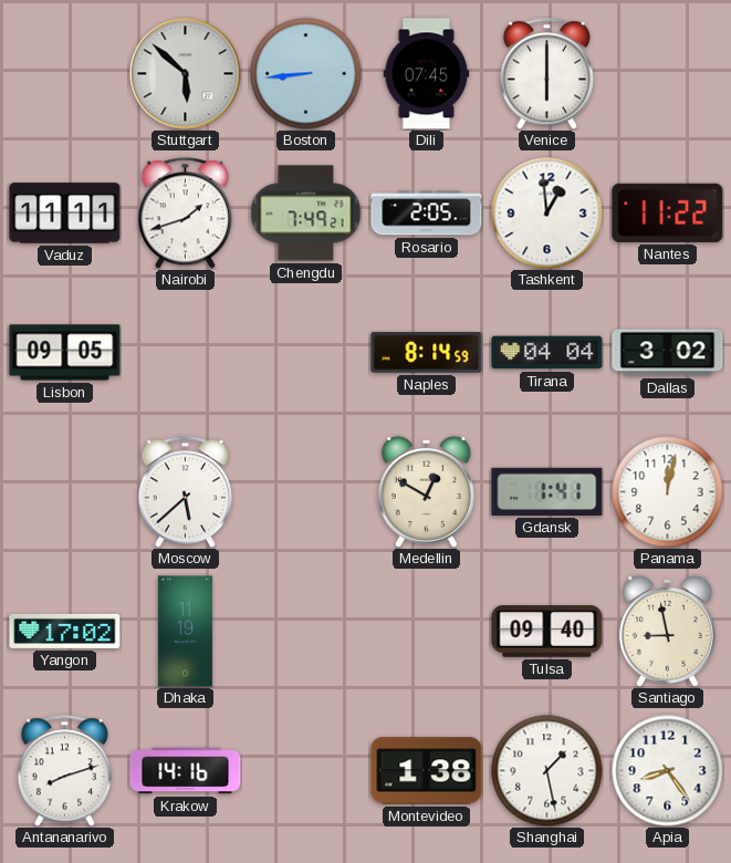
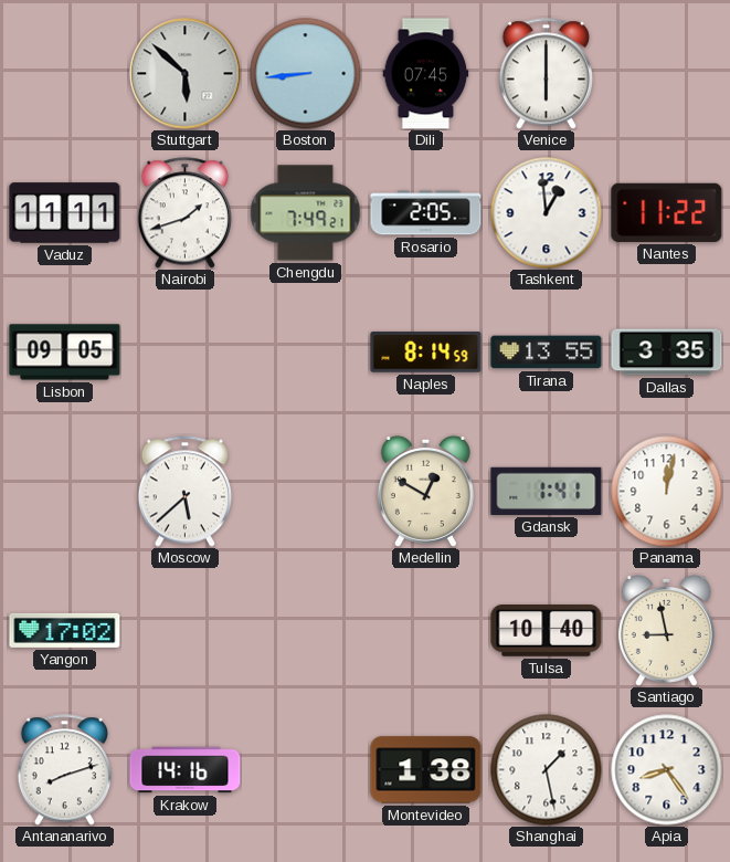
Tirana: 04:04 -> 13:55
Dallas: 3:02 -> 3:35
Dhaka: 11:19 -> none
Tulsa: 09:40 -> 10:40
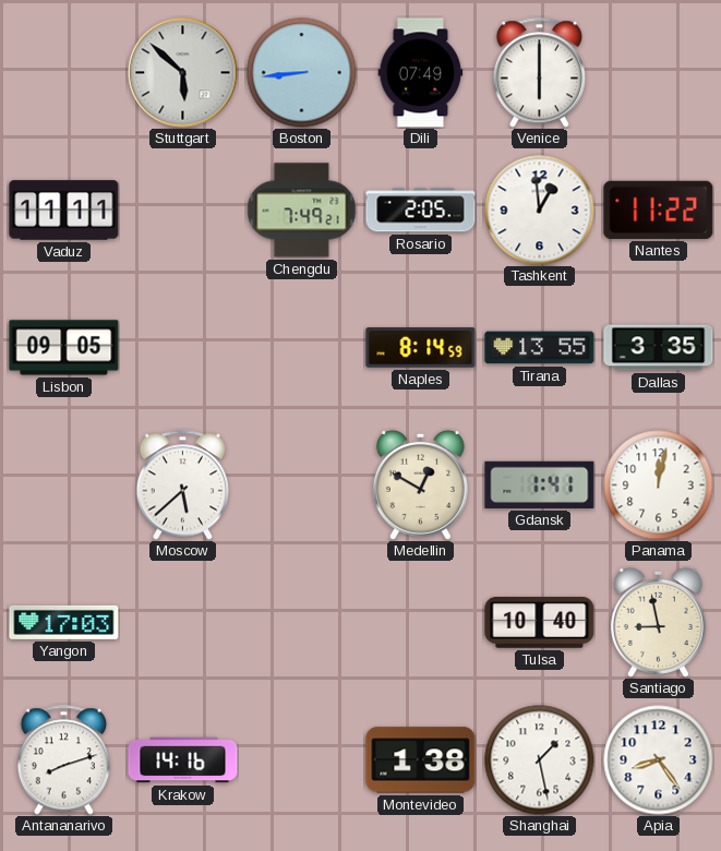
Dili: 07:45 -> 07:49
Nairobi: 1:42 -> none
Yangon: 17:02 -> 17:03
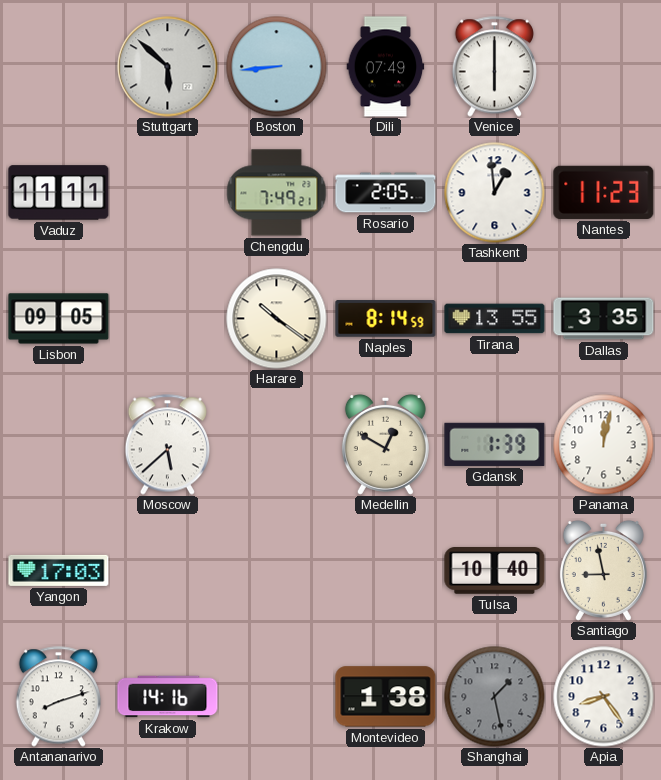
Nantes: 11:22 -> 11:23
Harare: none -> 10:21
Gdansk: 1:41 -> 1:39
Shanghai dial: white -> grey
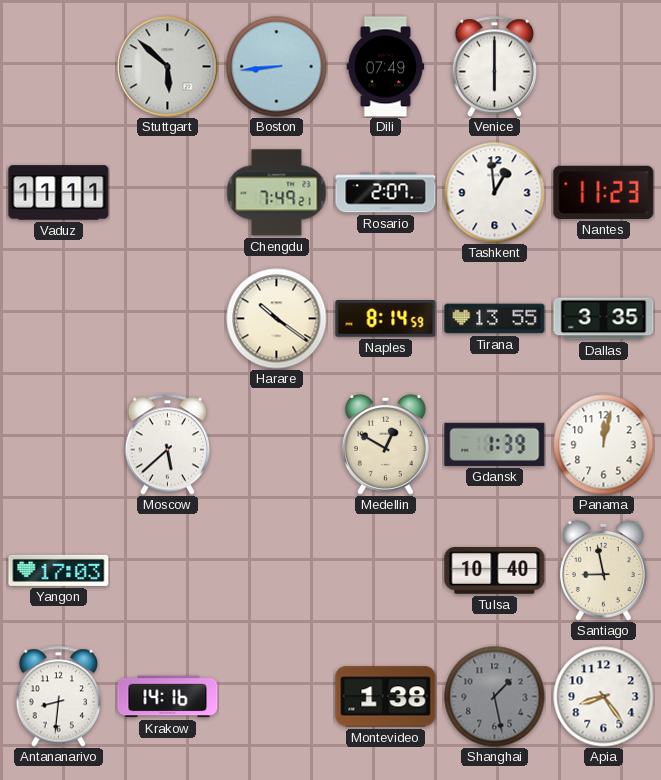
Rosario: 2:05 -> 2:07
Lisbon: 09:05 -> none
Antananarivo: 8:12 -> 8:31
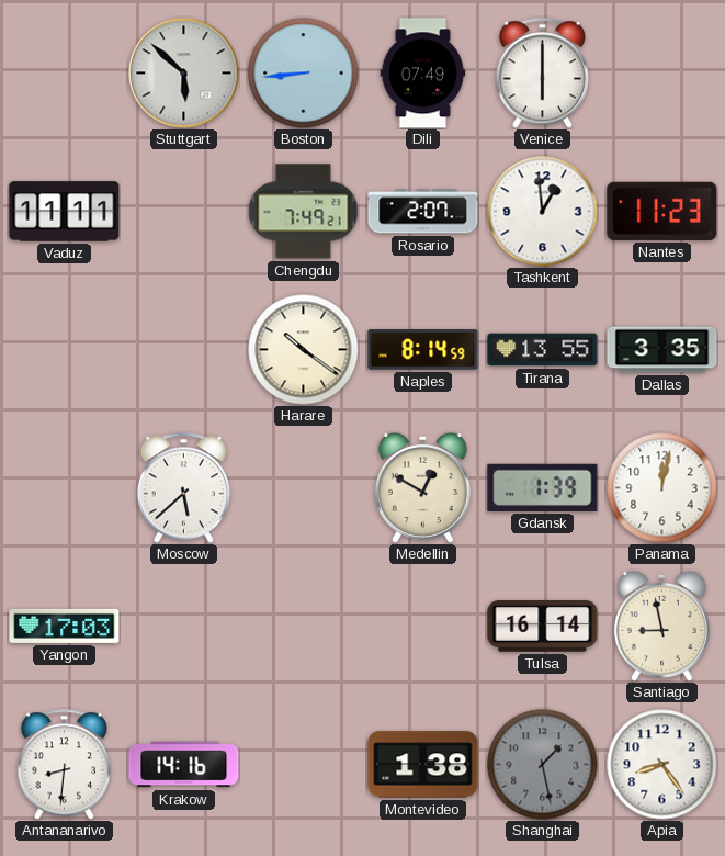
Tulsa: 10:40 -> 16:14
